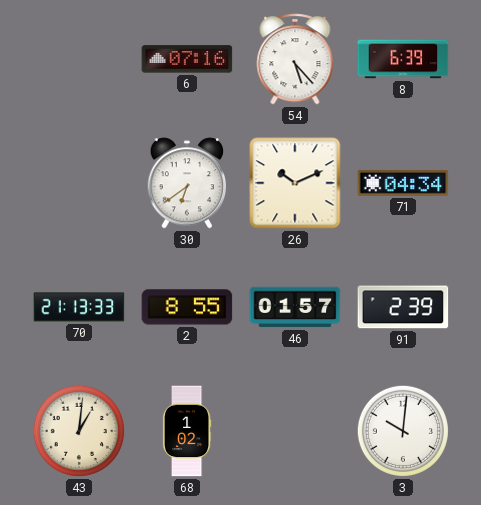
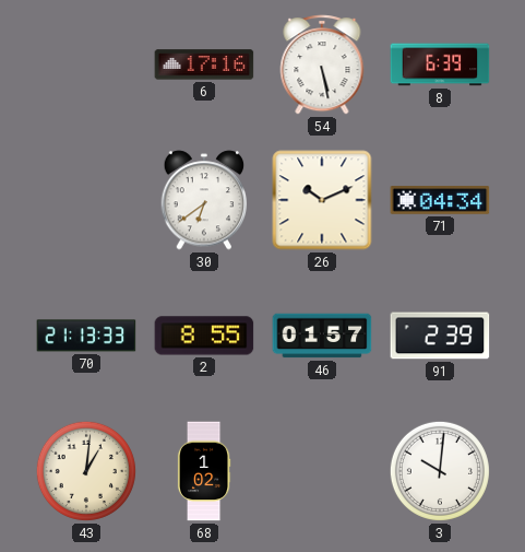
6: 07:16 -> 17:16
54: 5:23 -> 5:28
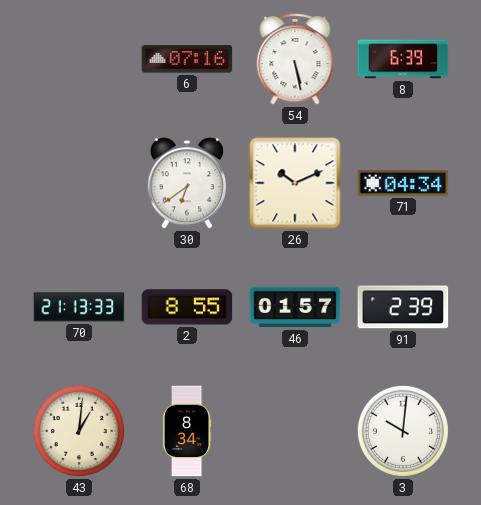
6: 17:16 -> 07:16
68: 1:02 -> 8:34
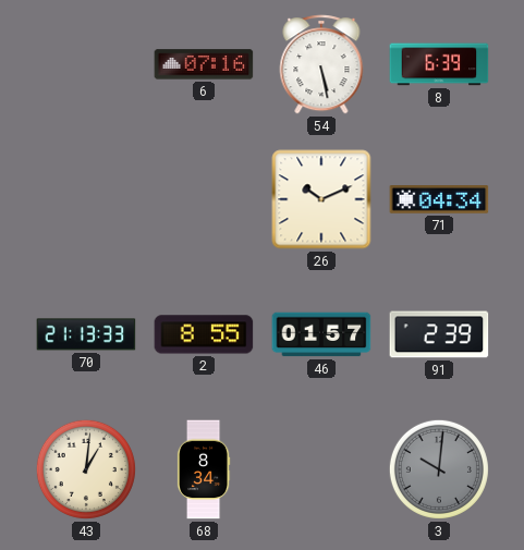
30: 6:39 -> none
3 dial: white -> grey
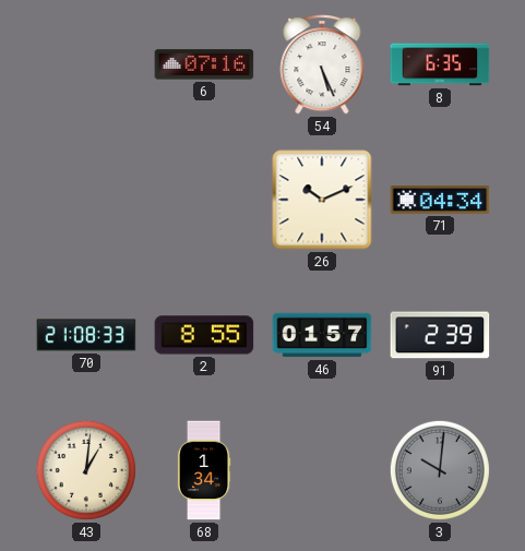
54: 5:28 -> 5:26
8: 6:39 -> 6:35
70: 21:13 -> 21:08
68: 8:34 -> 1:34
